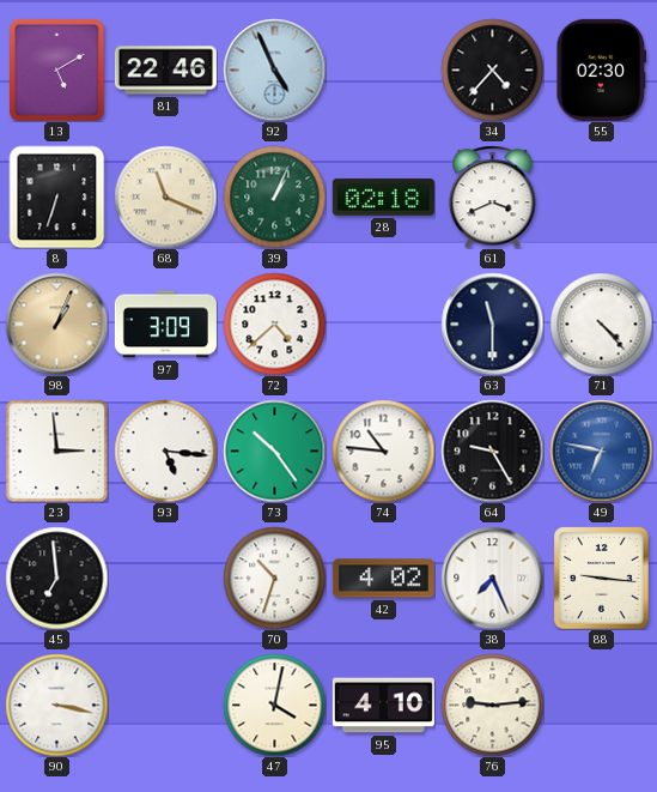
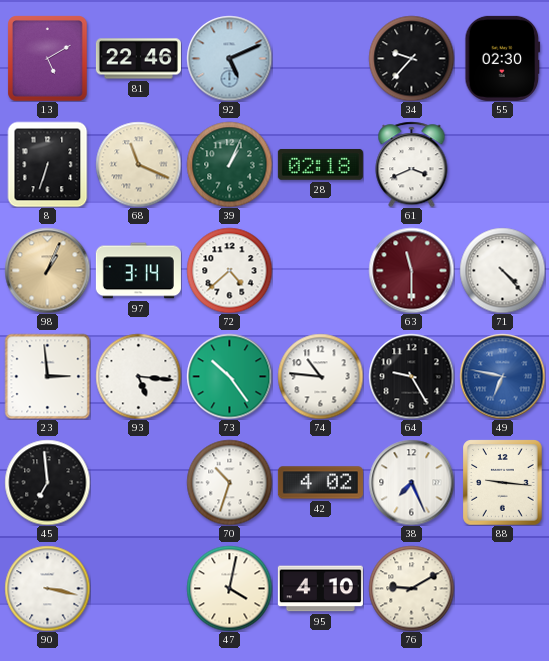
92: 4:56 -> 5:11
34: 4:37 -> 9:37
97: 3:09 -> 3:14
63 dial: navy -> burgundy
76: 9:14 -> 9:10
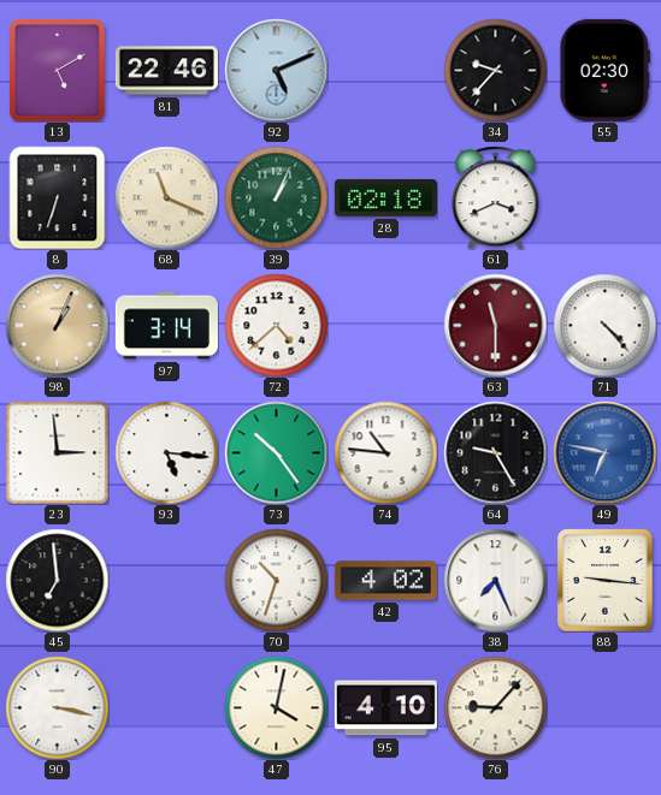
76: 9:10 -> 9:07
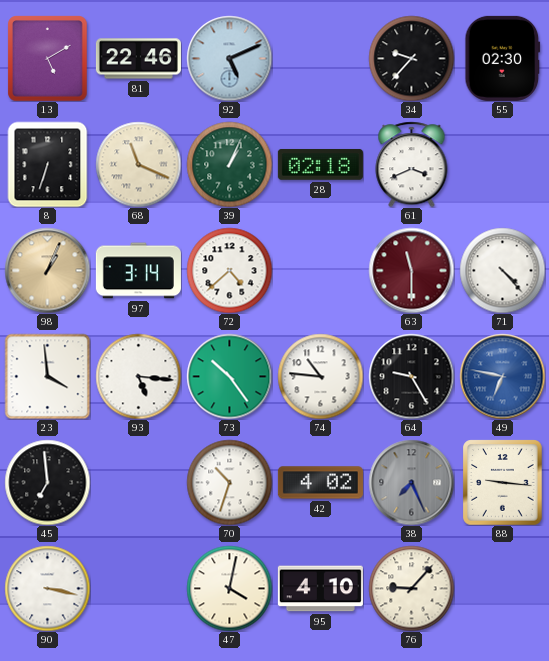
23: 2:59 -> 3:59
38 dial: white -> grey
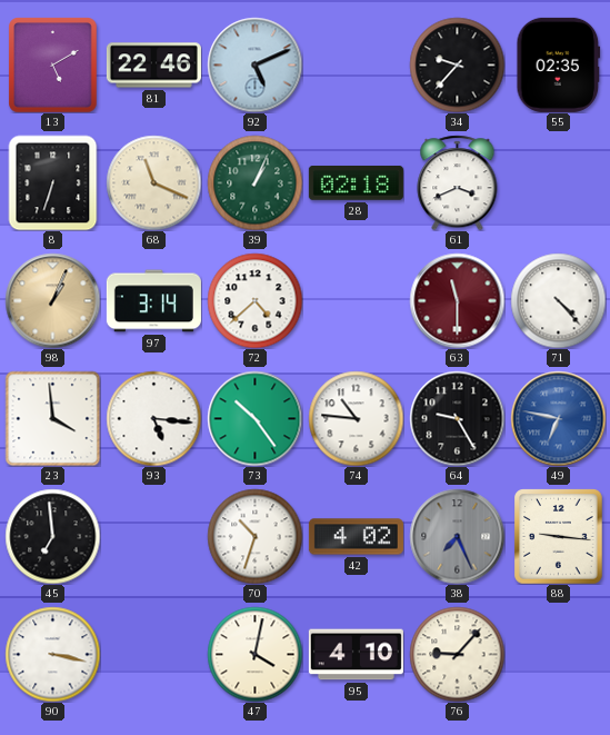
55: 02:30 -> 02:35
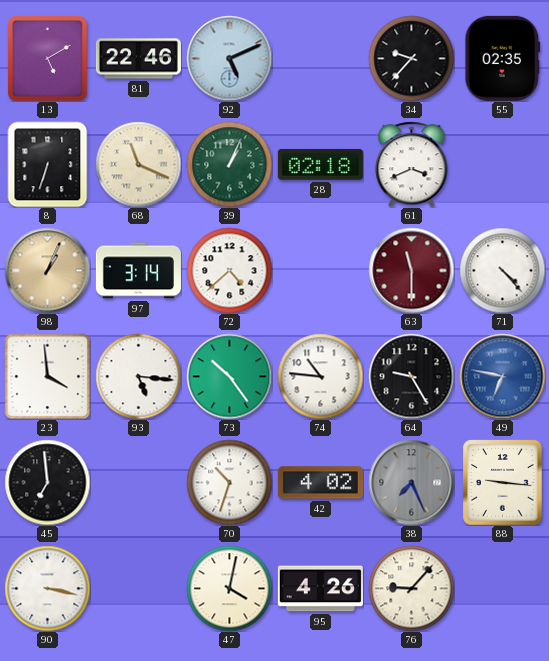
95: 4:10 -> 4:26
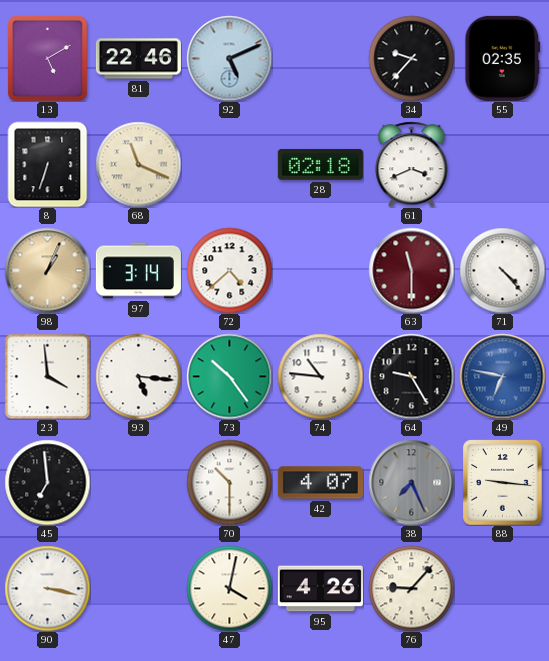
39: 1:04 -> none
70: 10:33 -> 10:30
42: 4:02 -> 4:07
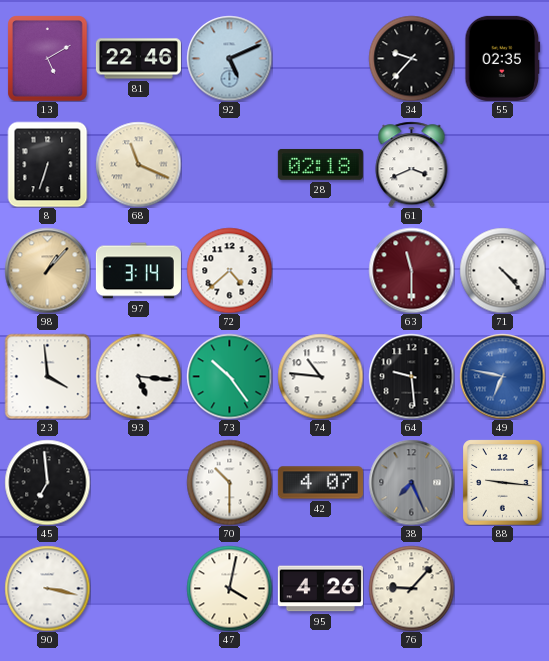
98: 1:04 -> 1:07
64: 9:25 -> 9:29
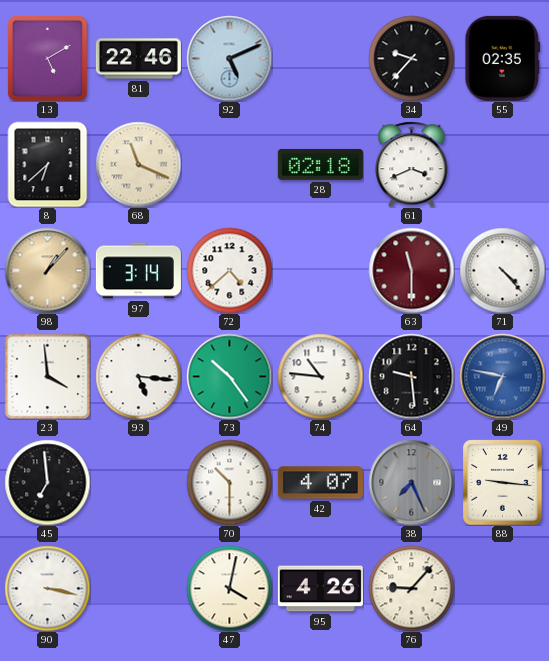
8: 6:33 -> 6:38
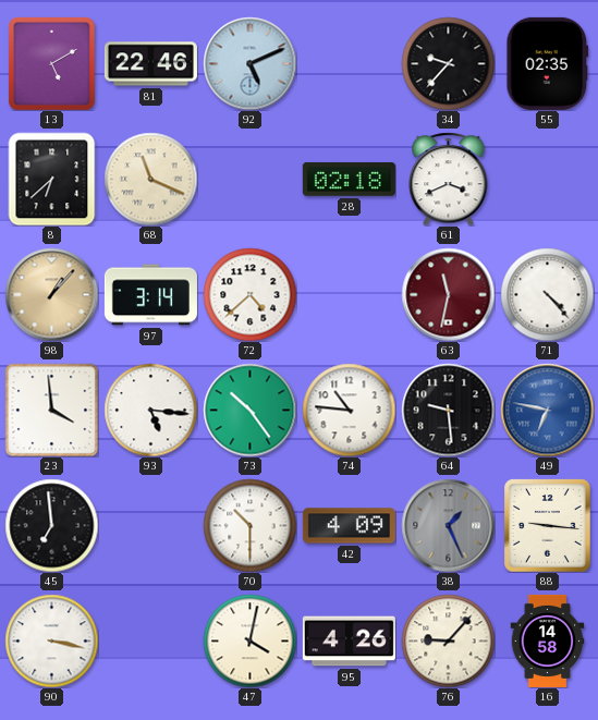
63: 11:30 -> 11:32
42: 4:07 -> 4:09
38: 7:26 -> 1:26
16: none -> 14:58
